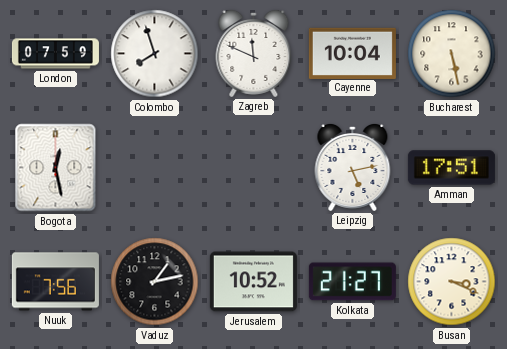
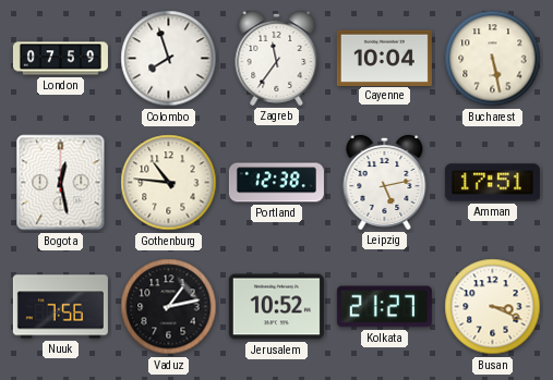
Zagreb: 11:49 -> 11:36
Gothenburg: none -> 10:46
Portland: none -> 12:38
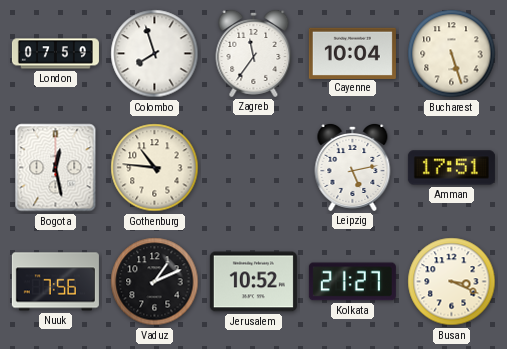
Bucharest: 5:28 -> 5:27
Portland: 12:38 -> none
Vaduz: 1:13 -> 1:11
